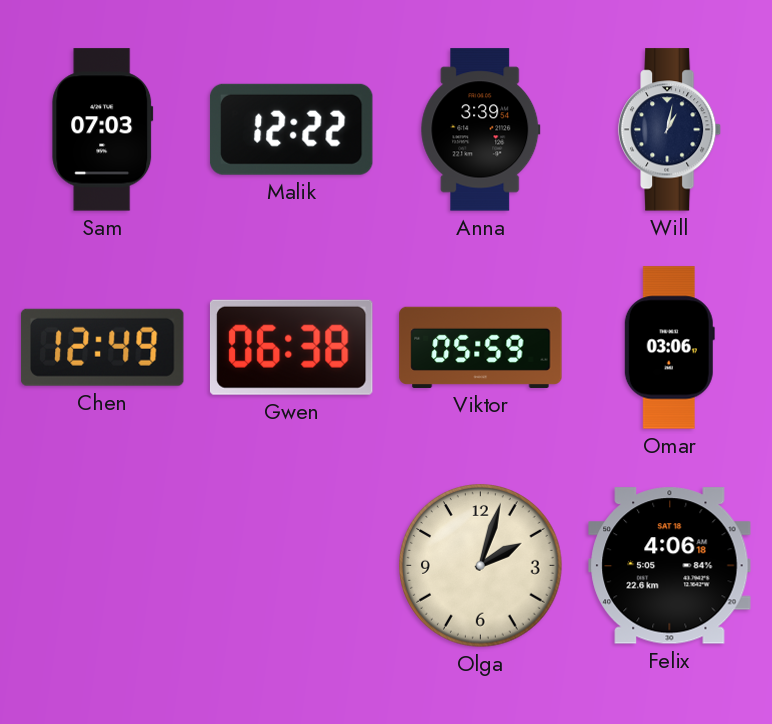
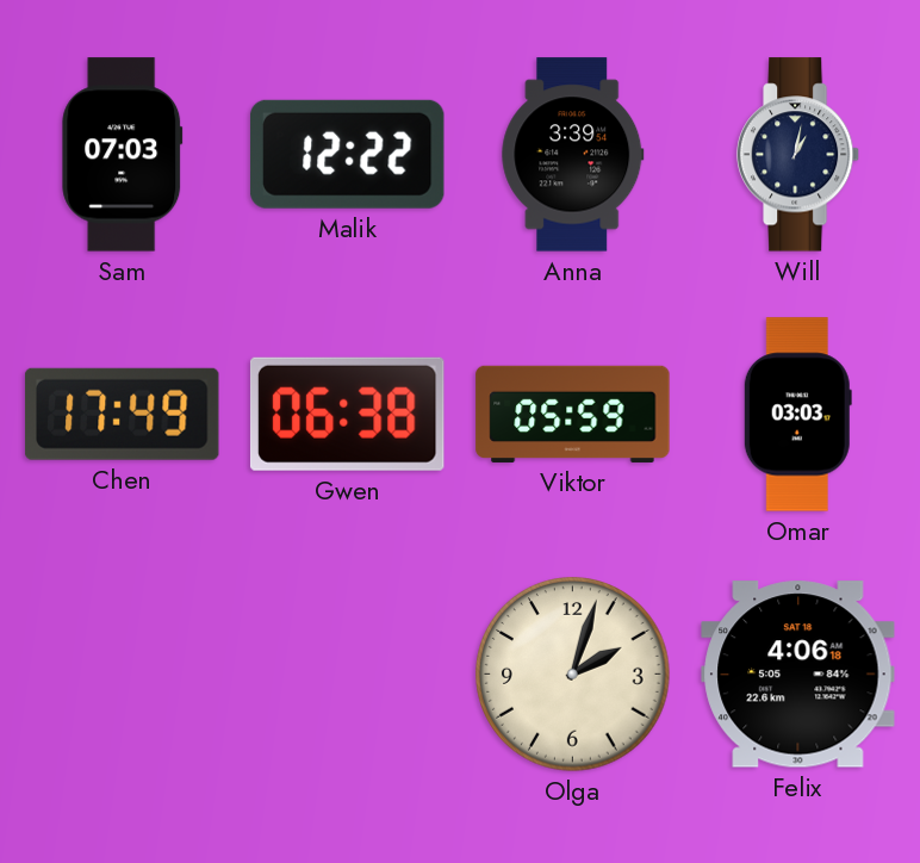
Chen: 12:49 -> 17:49
Omar: 03:06 -> 03:03
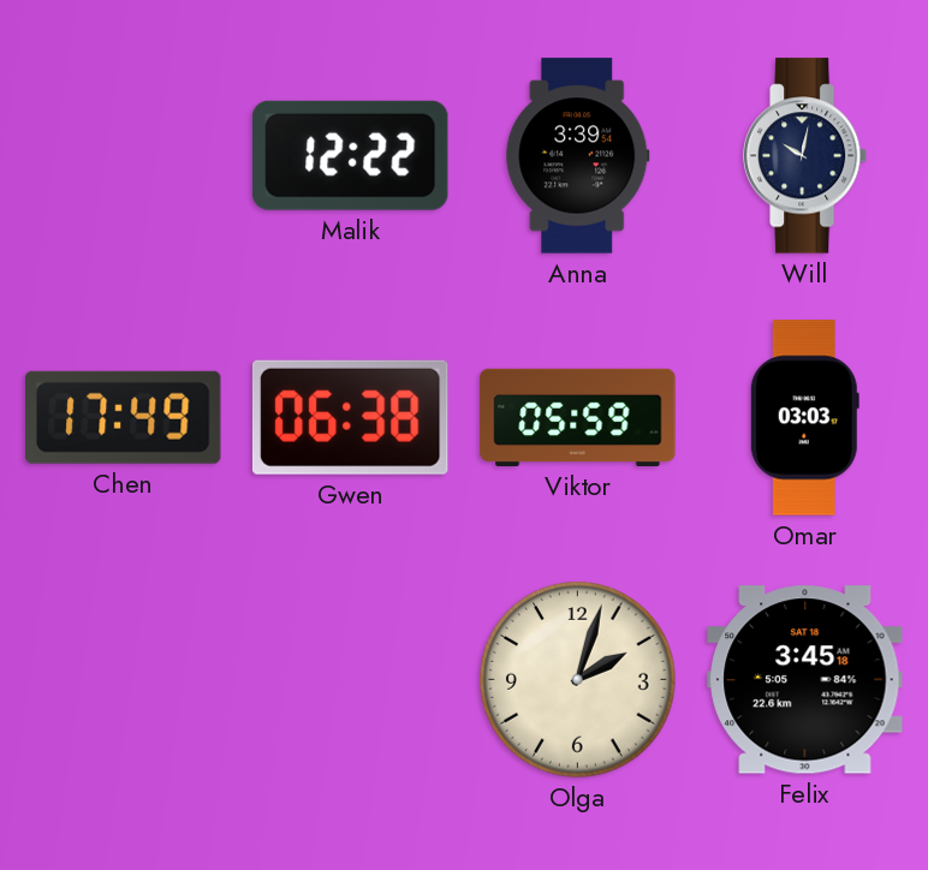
Sam: 07:03 -> none
Will: 1:02 -> 10:02
Felix: 4:06 -> 3:45
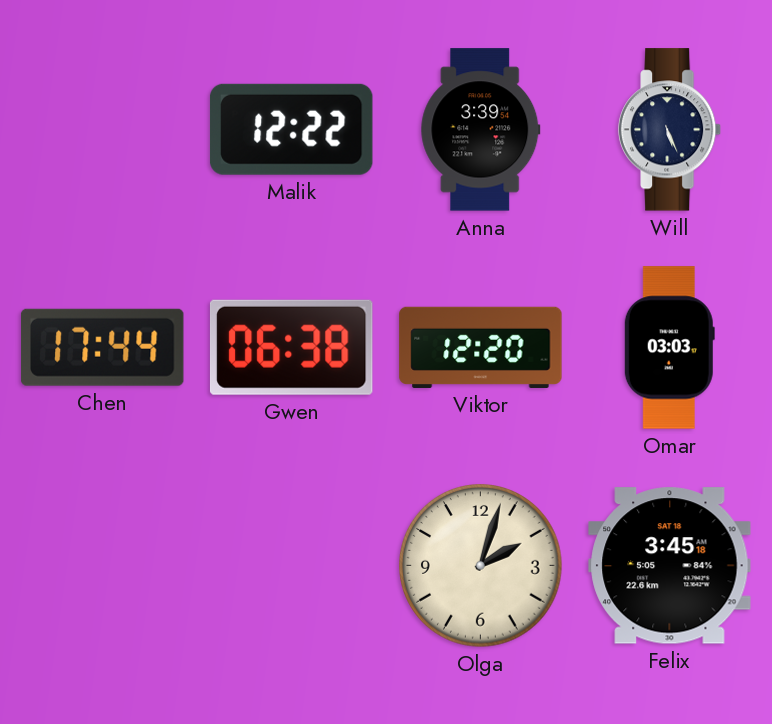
Will: 10:02 -> 5:26
Chen: 17:49 -> 17:44
Viktor: 05:59 -> 12:20
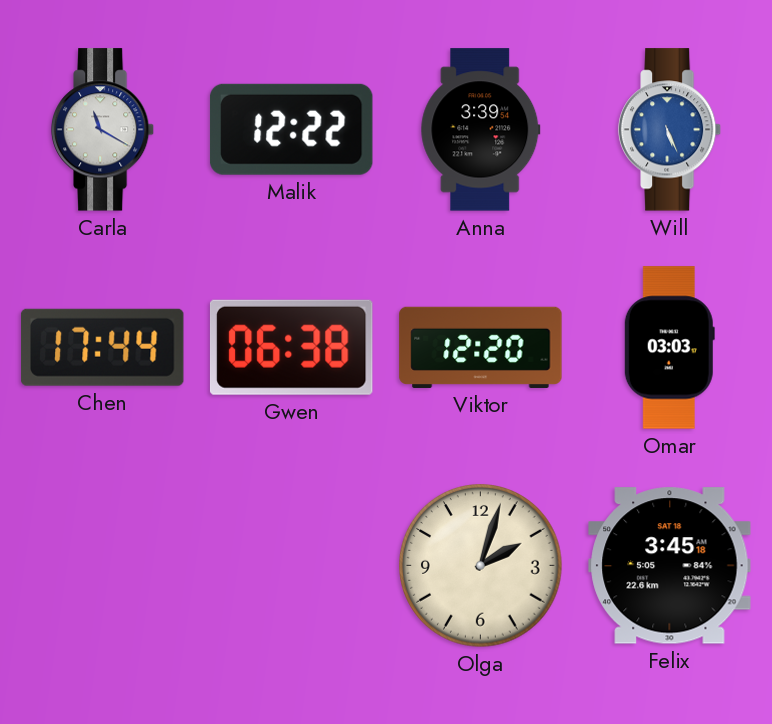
Carla: none -> 11:20
Will dial: navy -> blue
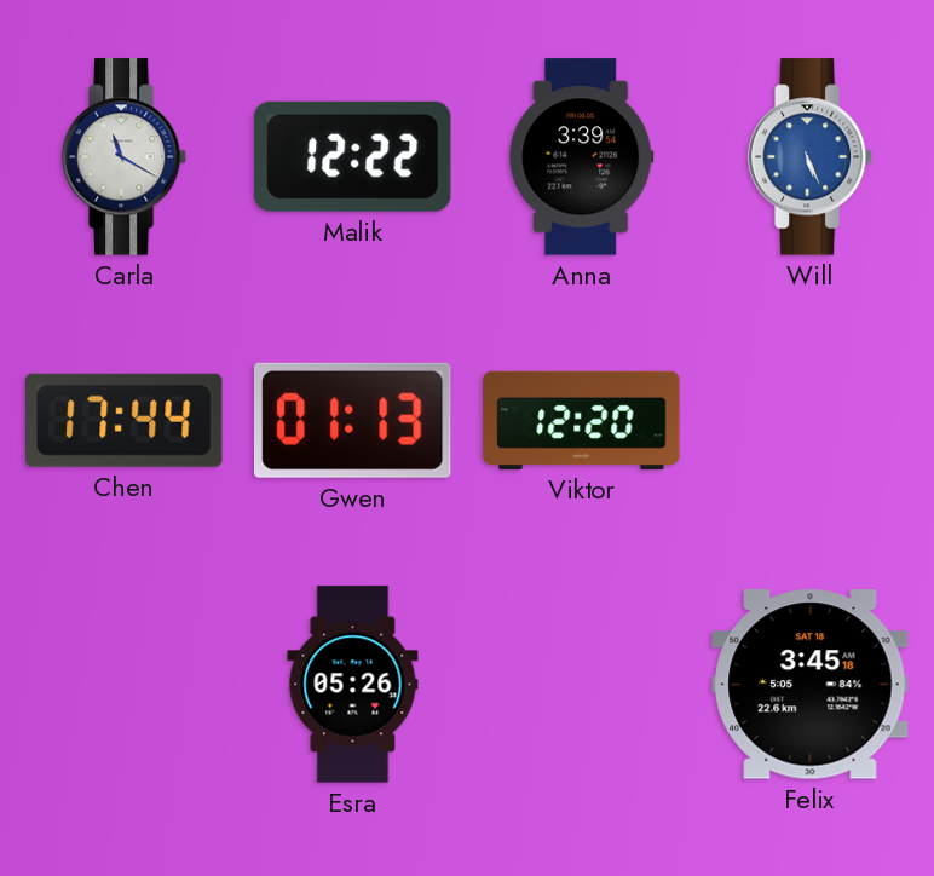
Gwen: 06:38 -> 01:13
Omar: 03:03 -> none
Esra: none -> 05:26
Olga: 2:03 -> none
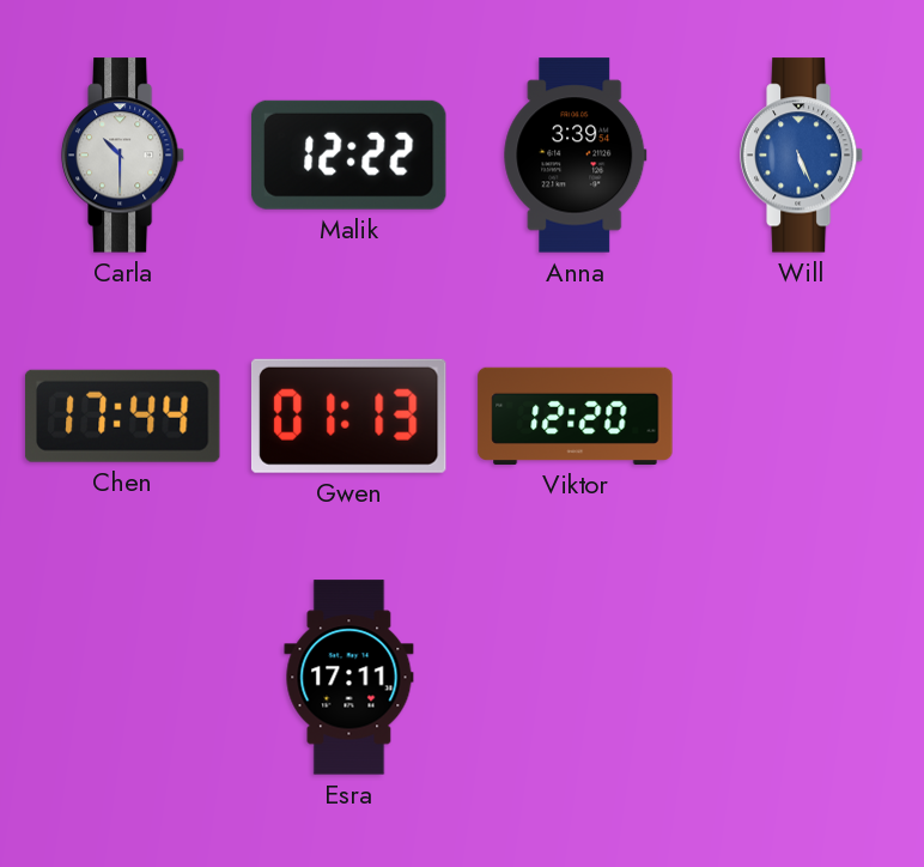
Carla: 11:20 -> 10:30
Esra: 05:26 -> 17:11
Felix: 3:45 -> none
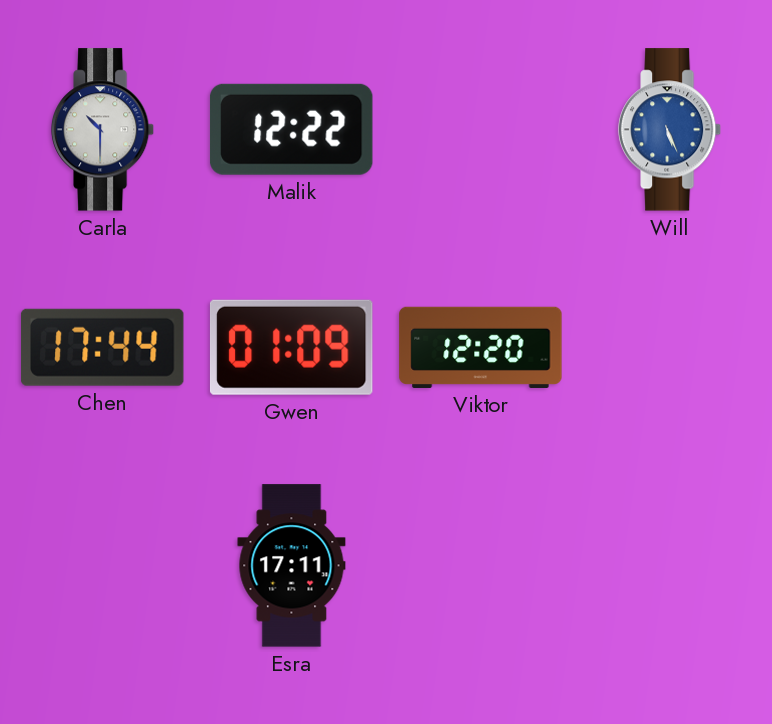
Anna: 3:39 -> none
Gwen: 01:13 -> 01:09
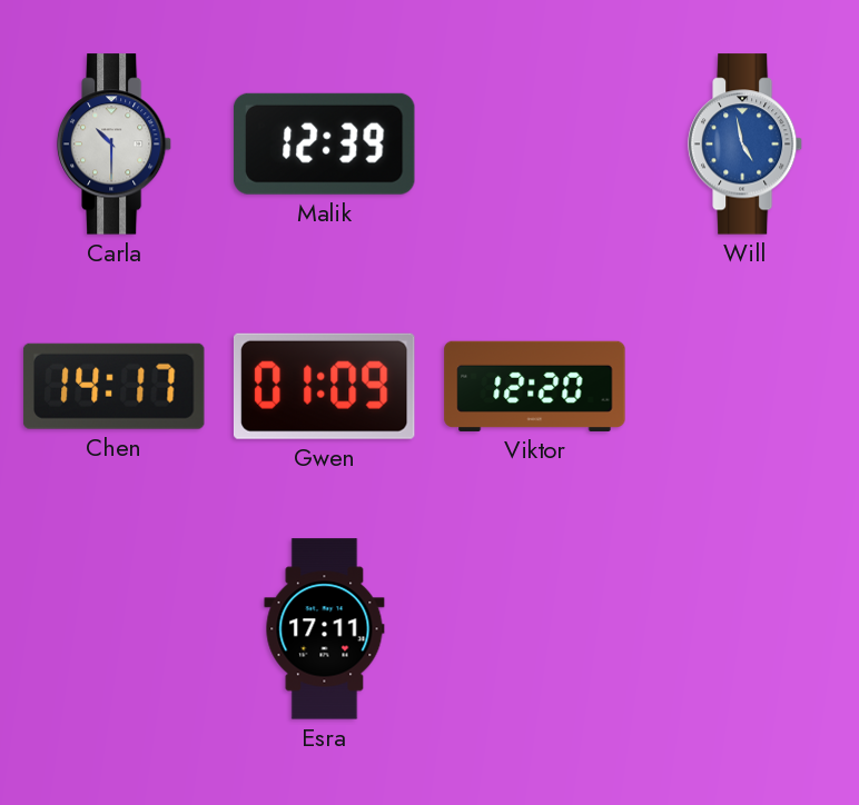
Malik: 12:22 -> 12:39
Will: 5:26 -> 4:58
Chen: 17:44 -> 14:17
